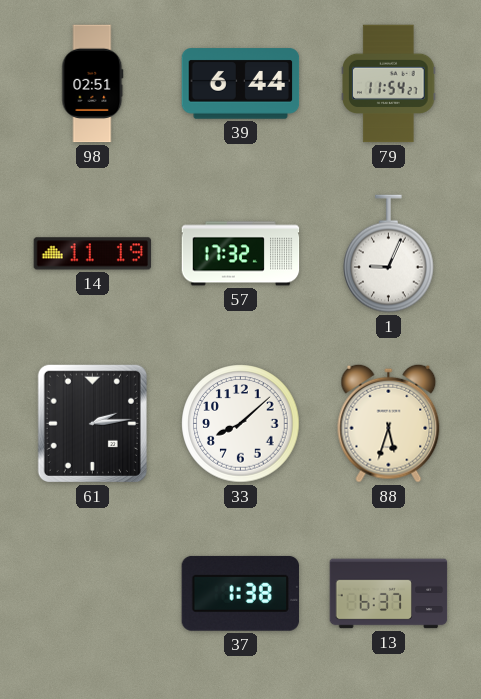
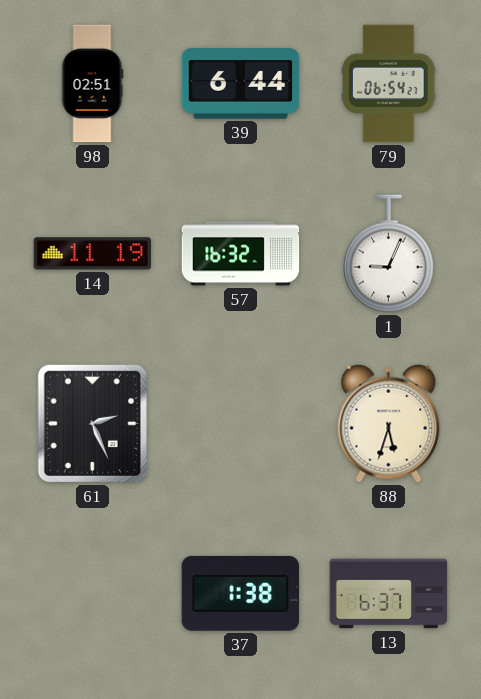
79: 11:54 -> 06:54
57: 17:32 -> 16:32
61: 2:14 -> 2:26
33: 8:08 -> none
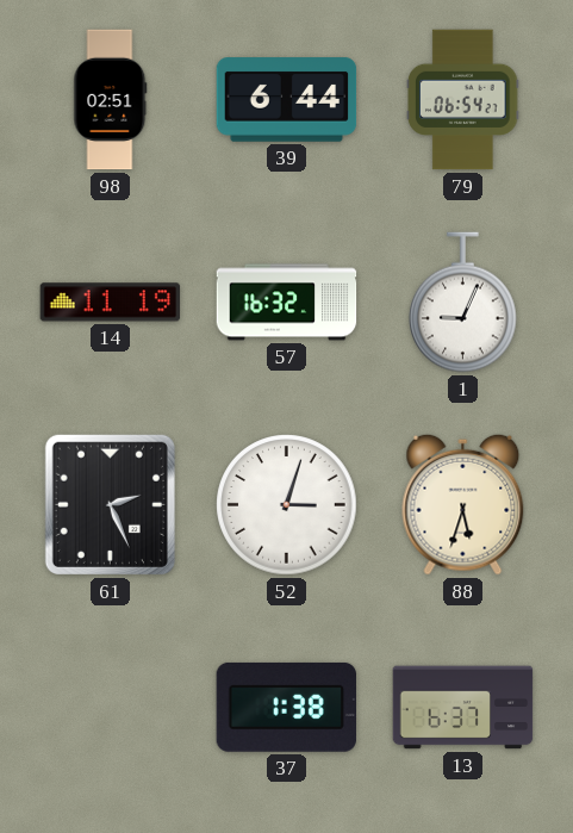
52: none -> 3:03
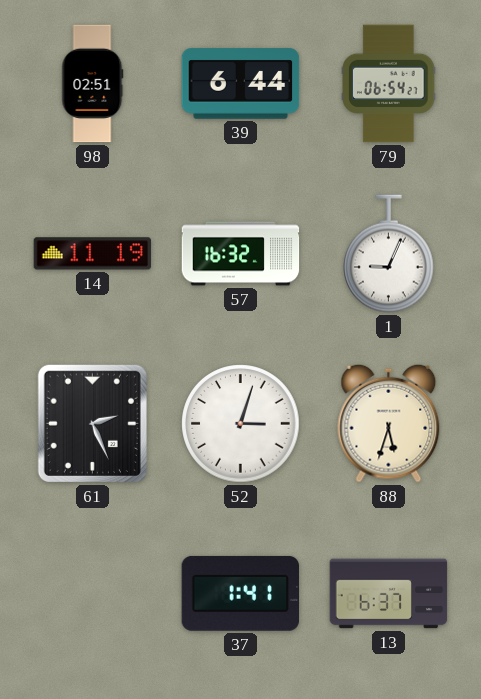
37: 1:38 -> 1:41
